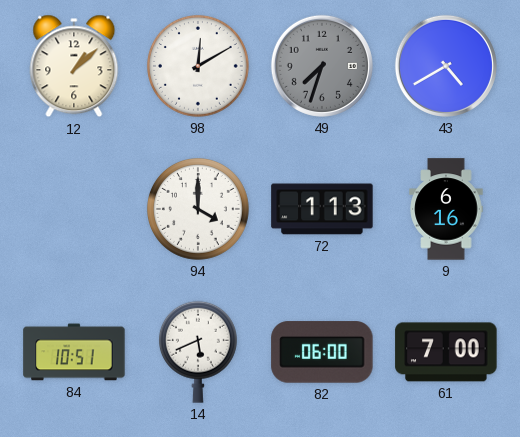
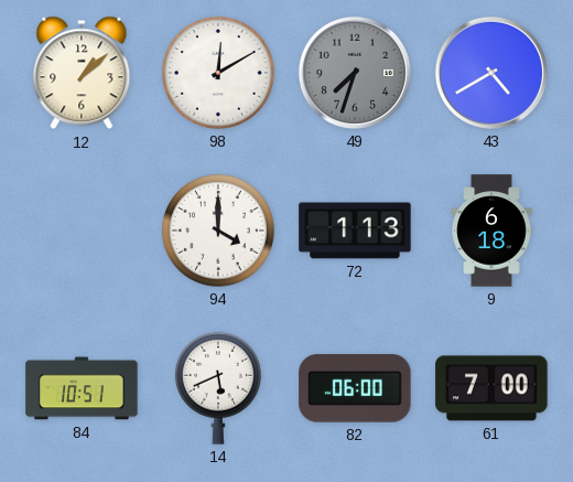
9: 6:16 -> 6:18
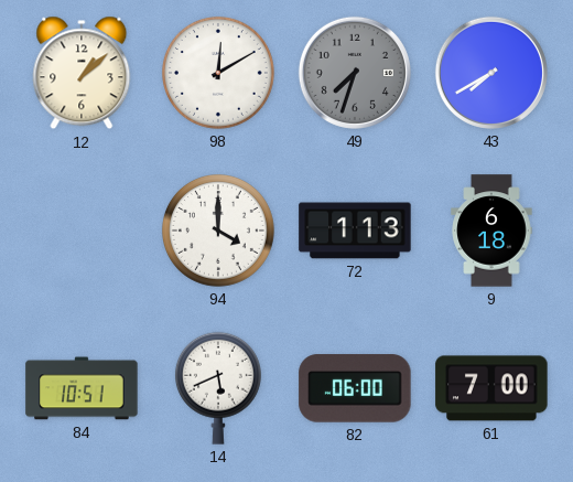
43: 4:40 -> 7:40
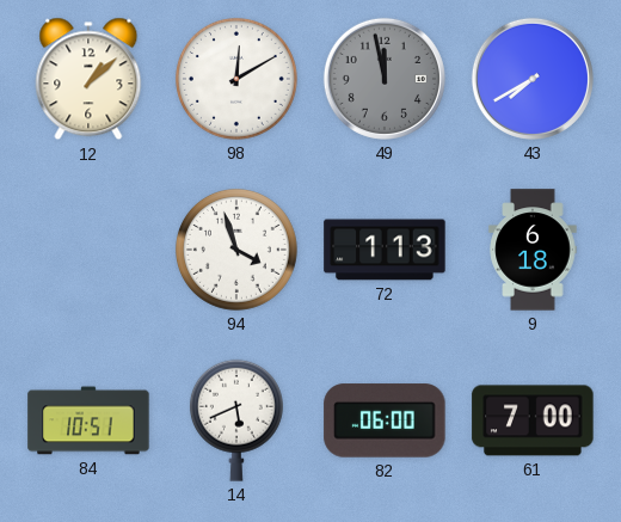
49: 7:33 -> 11:58
94: 4:00 -> 3:57
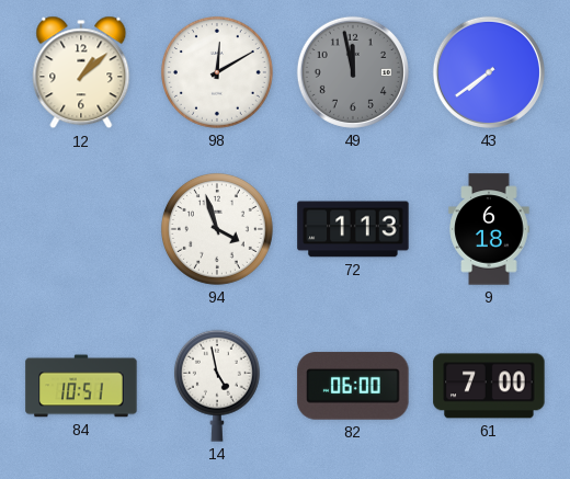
43: 7:40 -> 7:39
14: 5:41 -> 4:58
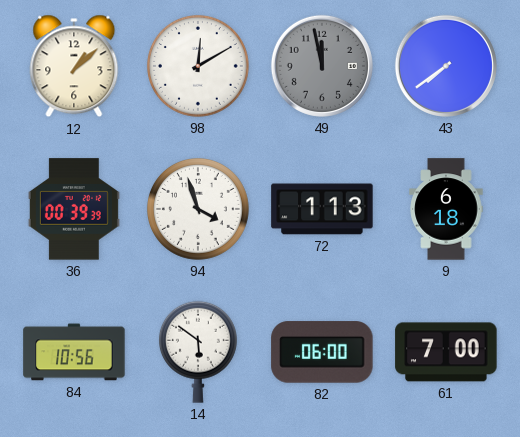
36: none -> 00:39
84: 10:51 -> 10:56
14: 4:58 -> 5:51
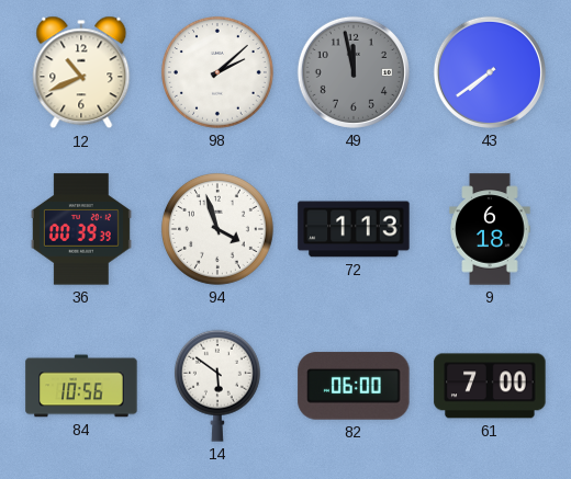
12: 1:08 -> 10:41
98: 12:10 -> 2:08
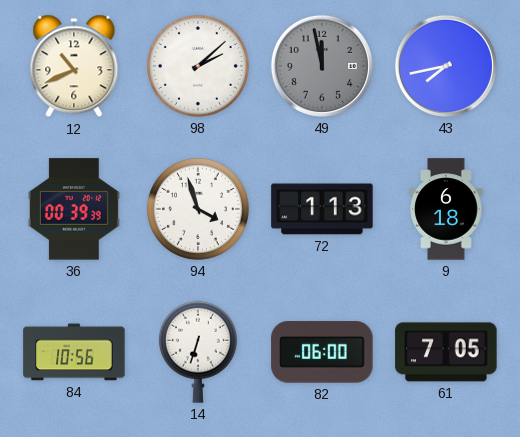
43: 7:39 -> 7:43
14: 5:51 -> 6:33
61: 7:00 -> 7:05
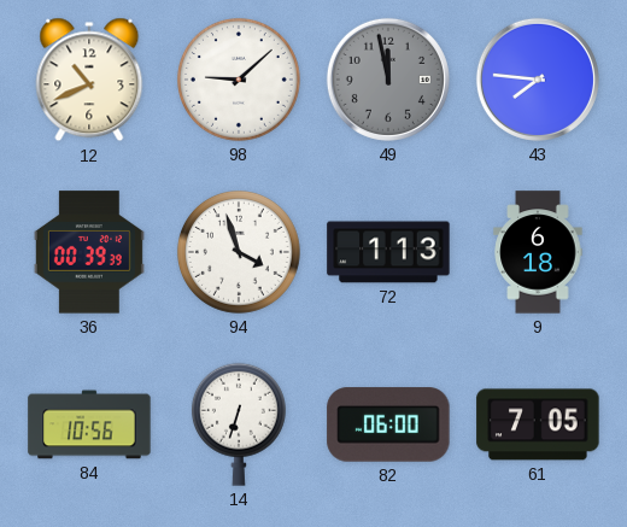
98: 2:08 -> 9:08
43: 7:43 -> 7:46
